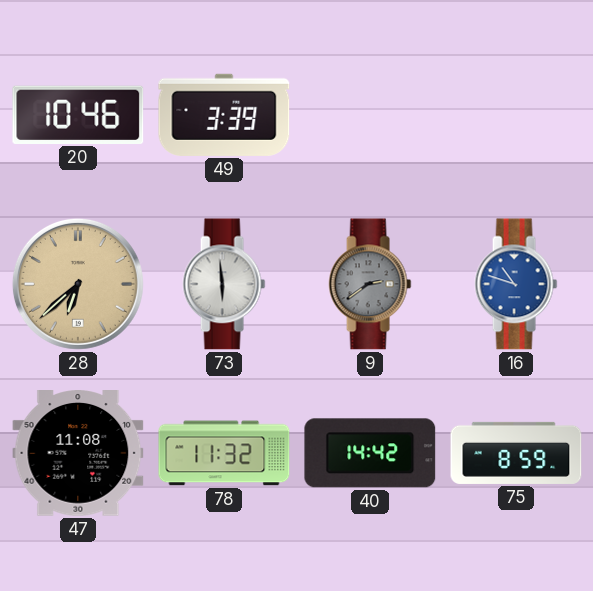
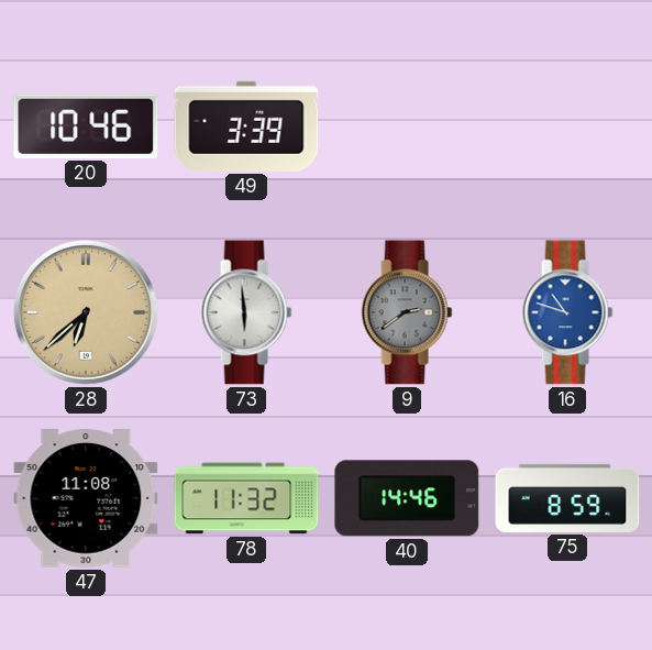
40: 14:42 -> 14:46
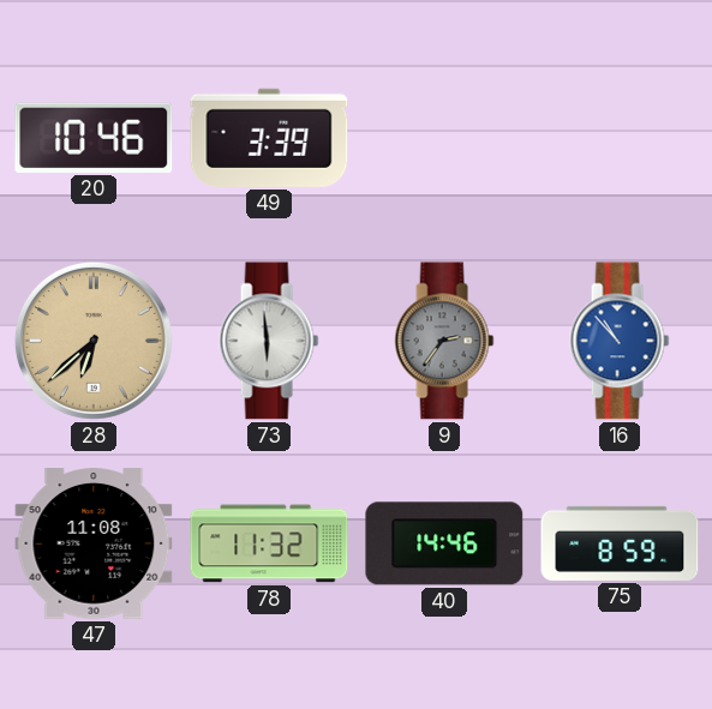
9: 2:39 -> 2:36
16: 10:48 -> 10:53
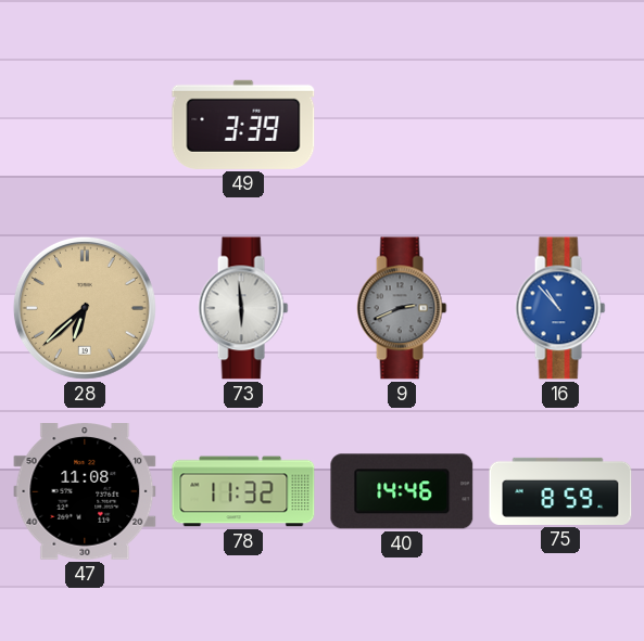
20: 10:46 -> none
9: 2:36 -> 2:41
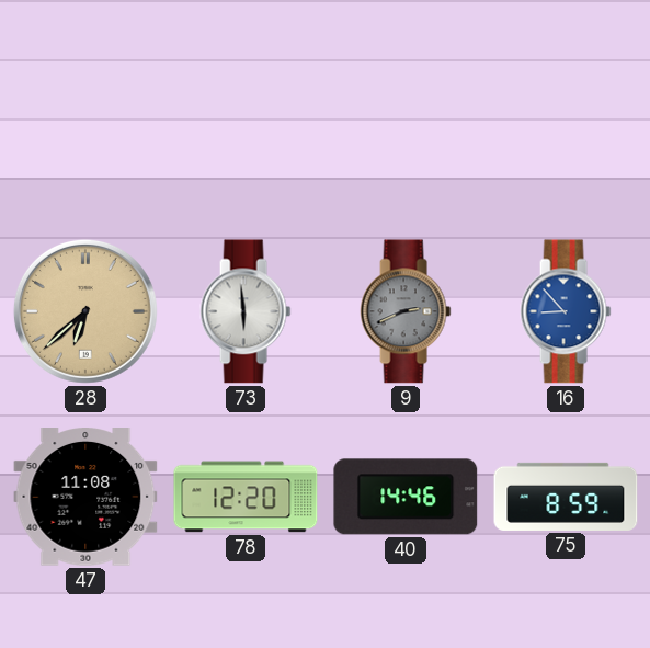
49: 3:39 -> none
16: 10:53 -> 8:53
78: 11:32 -> 12:20
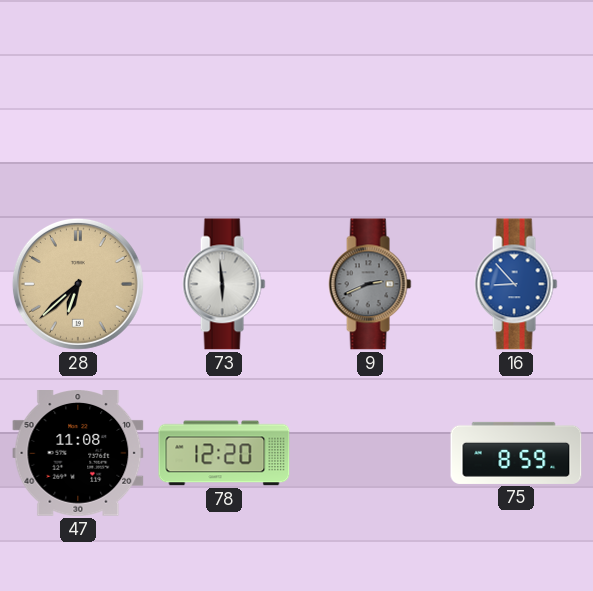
40: 14:46 -> none
